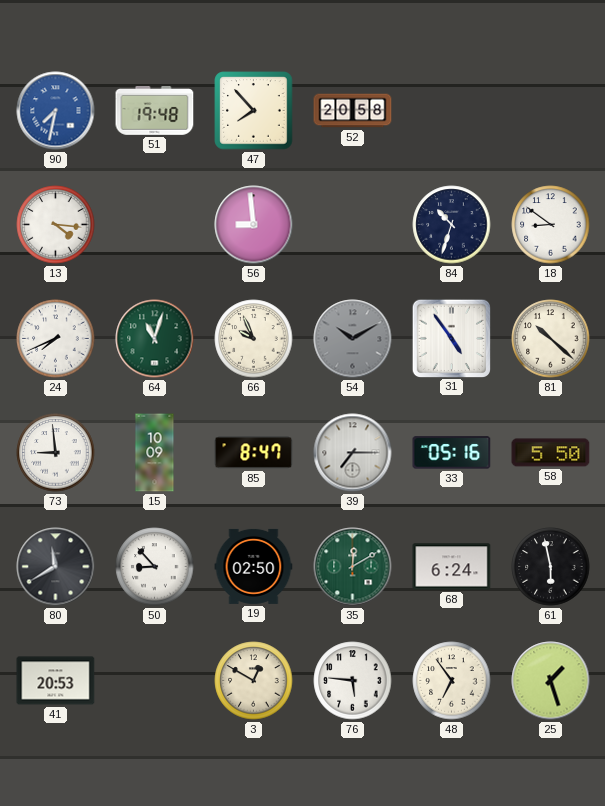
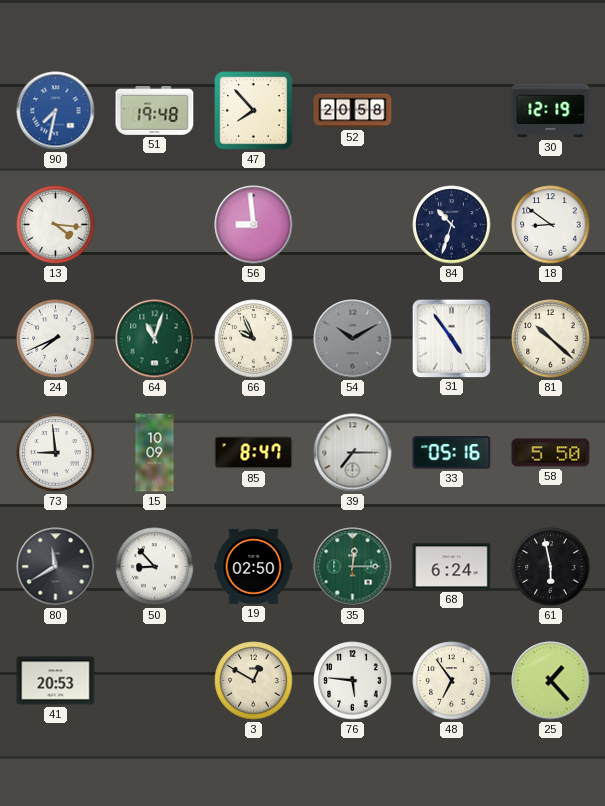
30: none -> 12:19
35: 12:10 -> 12:15
25: 1:27 -> 1:23
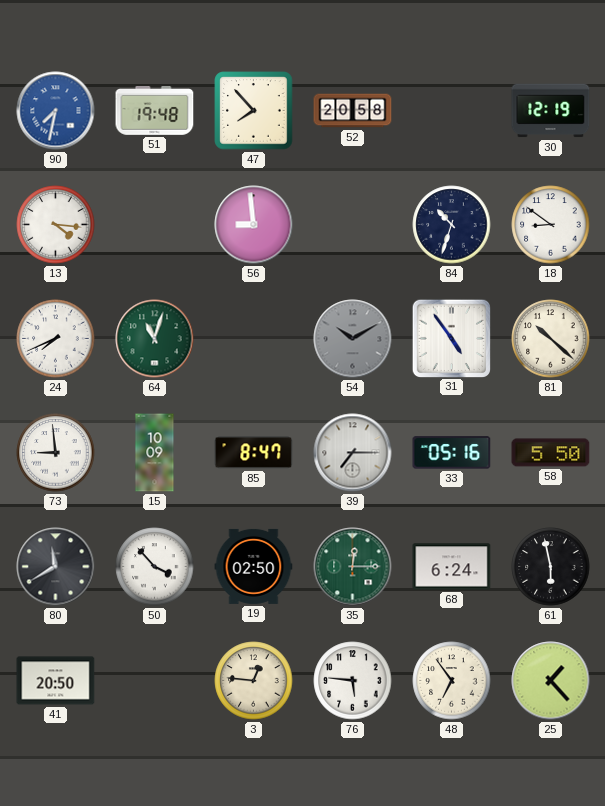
66: 9:56 -> none
50: 8:53 -> 3:53
41: 20:53 -> 20:50
3: 12:50 -> 12:46
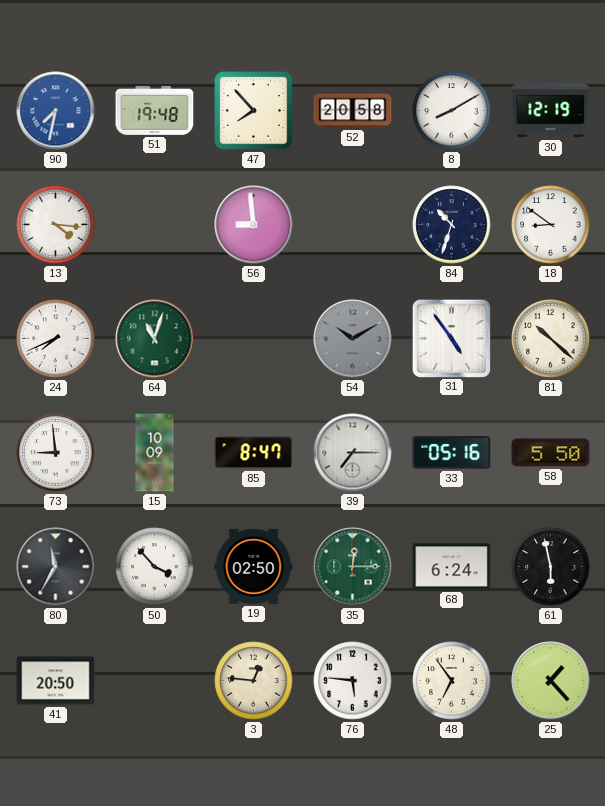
8: none -> 8:10
80: 11:40 -> 11:35
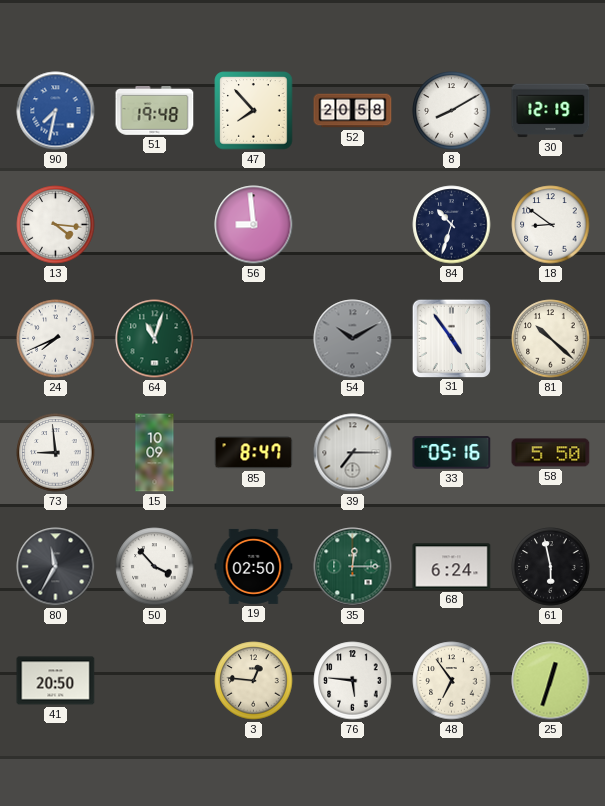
25: 1:23 -> 12:33
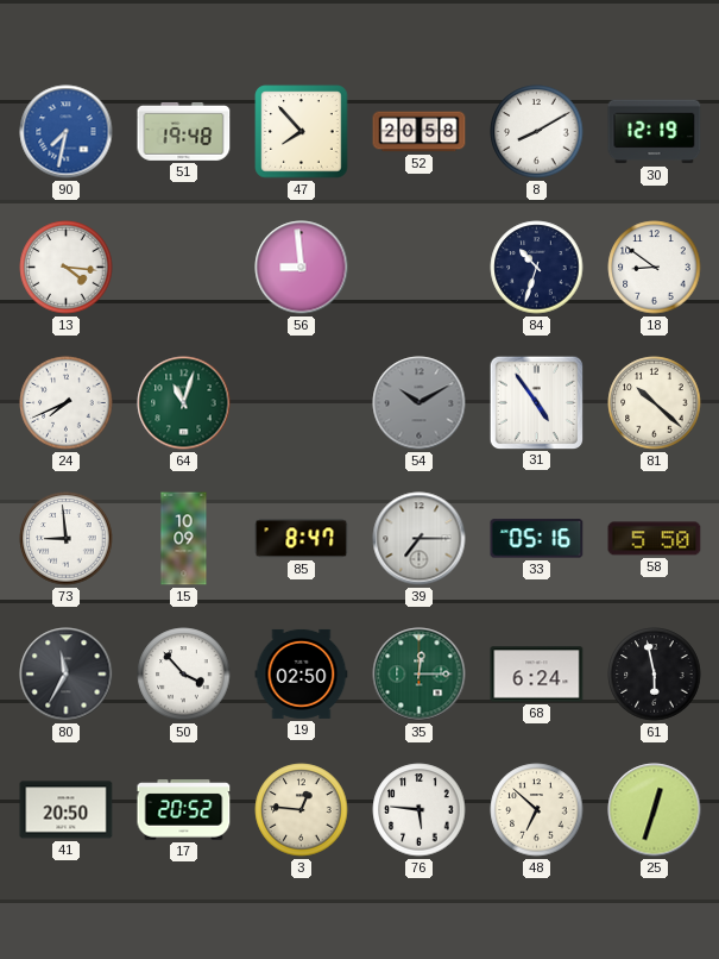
17: none -> 20:52
48: 6:54 -> 6:52
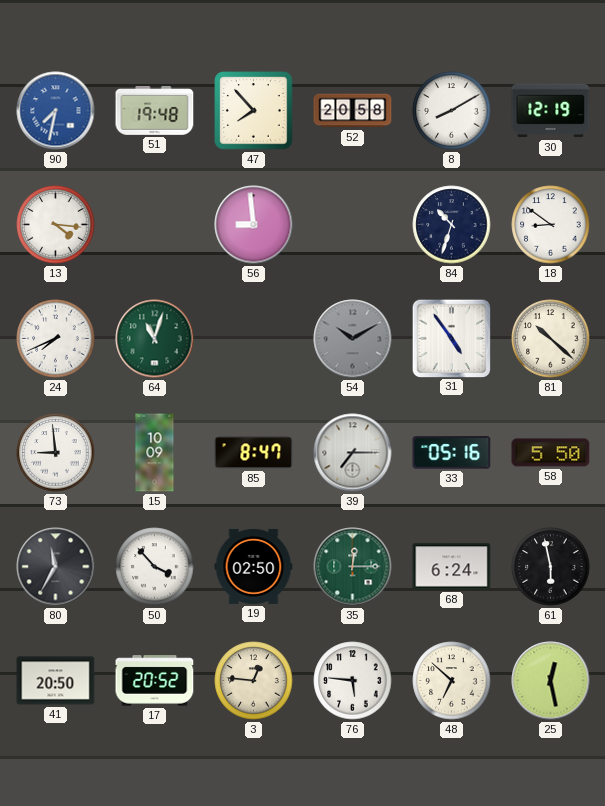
25: 12:33 -> 12:28
